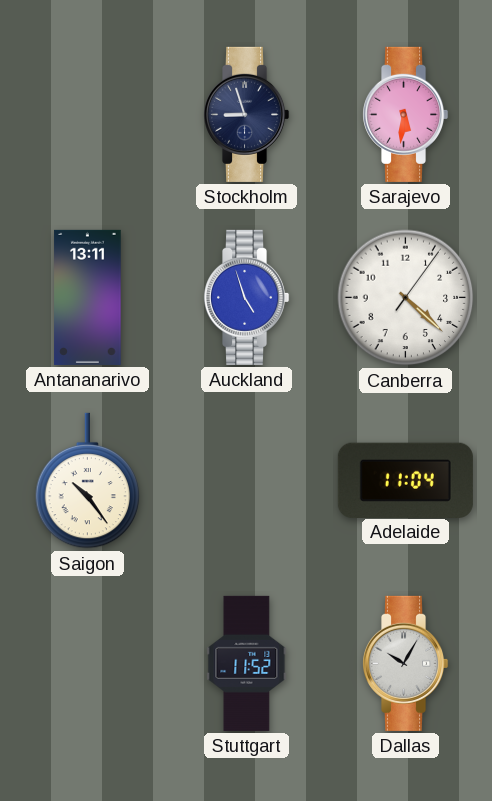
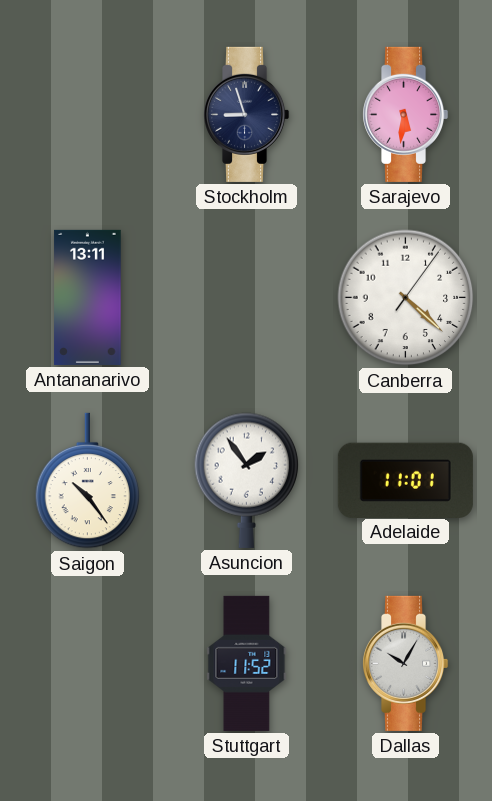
Auckland: 4:57 -> none
Asuncion: none -> 1:54
Adelaide: 11:04 -> 11:01
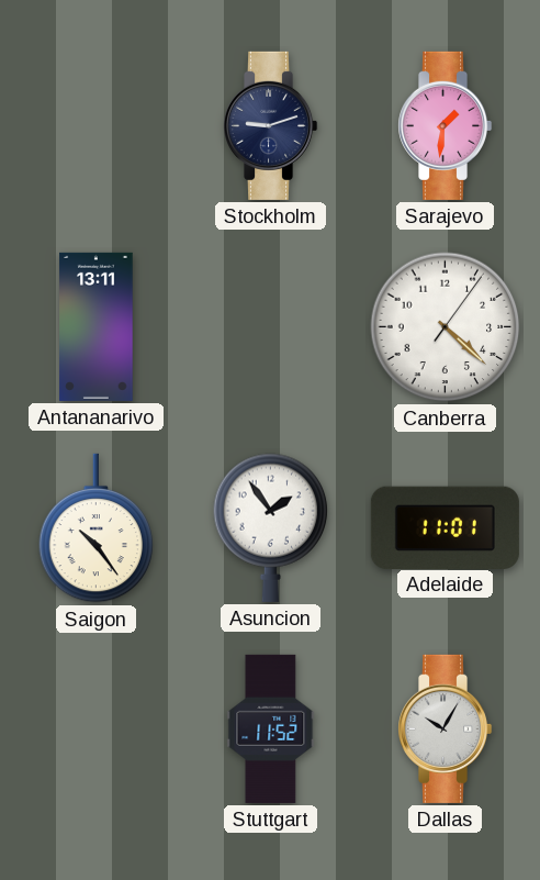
Stockholm: 8:57 -> 9:12
Sarajevo: 5:31 -> 1:31
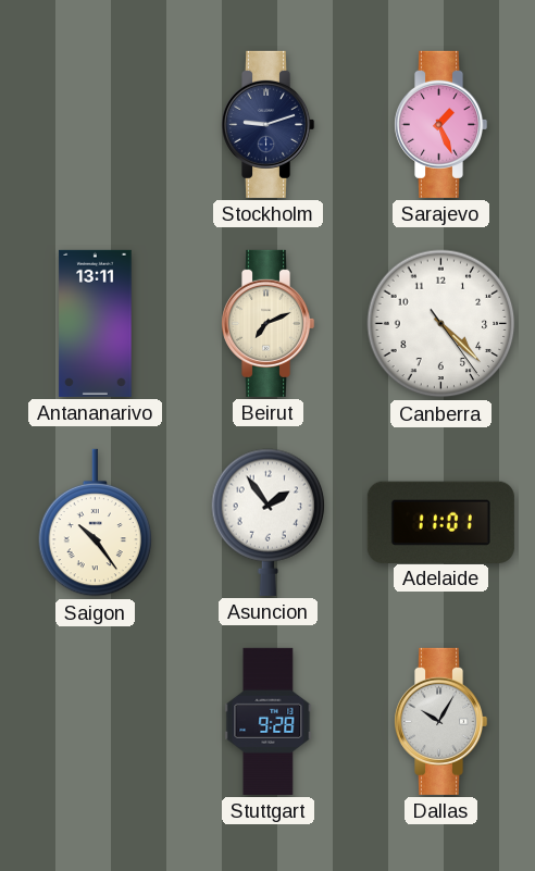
Sarajevo: 1:31 -> 1:26
Beirut: none -> 7:11
Canberra: 4:22:06 -> 4:22:24
Stuttgart: 11:52 -> 9:28
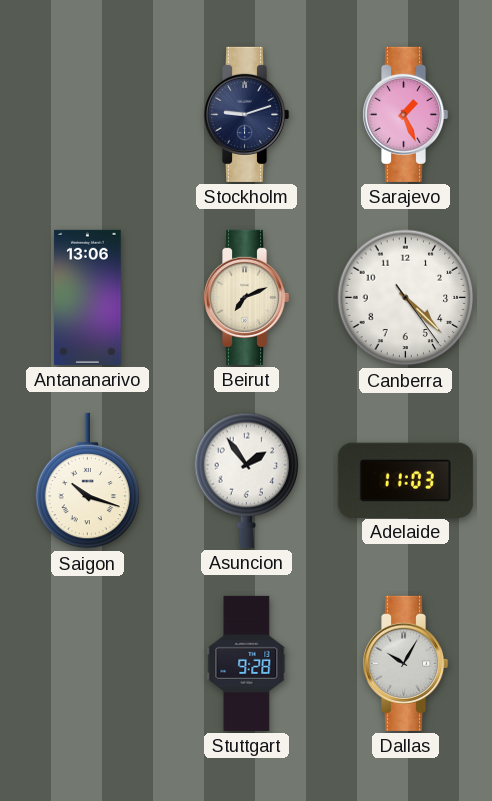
Antananarivo: 13:11 -> 13:06
Saigon: 10:24 -> 10:18
Adelaide: 11:01 -> 11:03
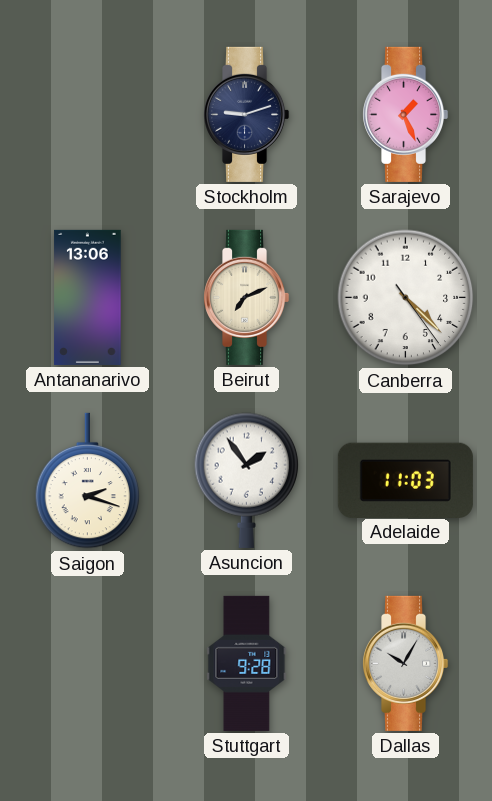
Saigon: 10:18 -> 2:18
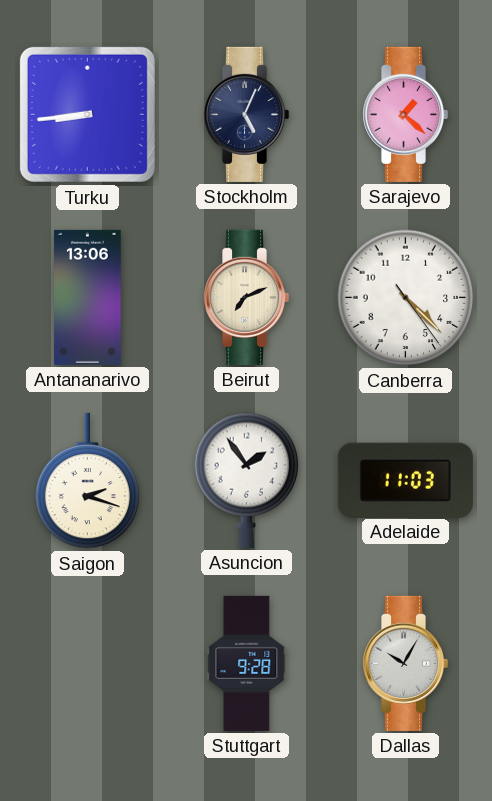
Turku: none -> 8:44
Stockholm: 9:12 -> 5:04
Sarajevo: 1:26 -> 1:22
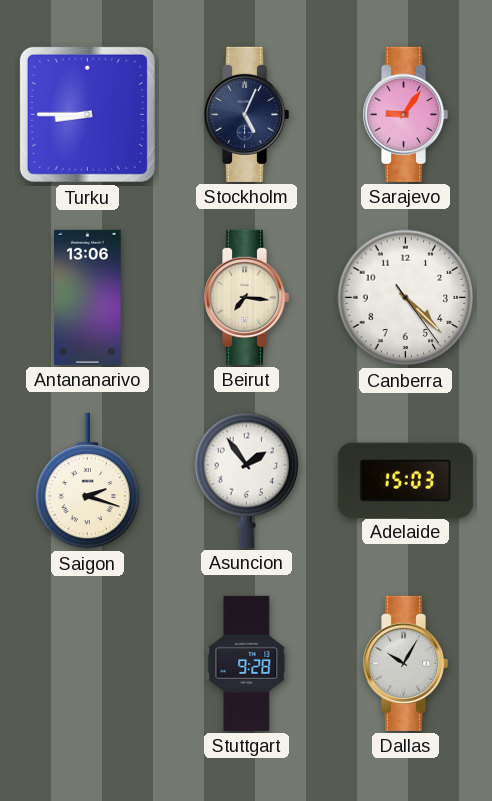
Turku: 8:44 -> 8:45
Sarajevo: 1:22 -> 9:06
Beirut: 7:11 -> 7:16
Adelaide: 11:03 -> 15:03
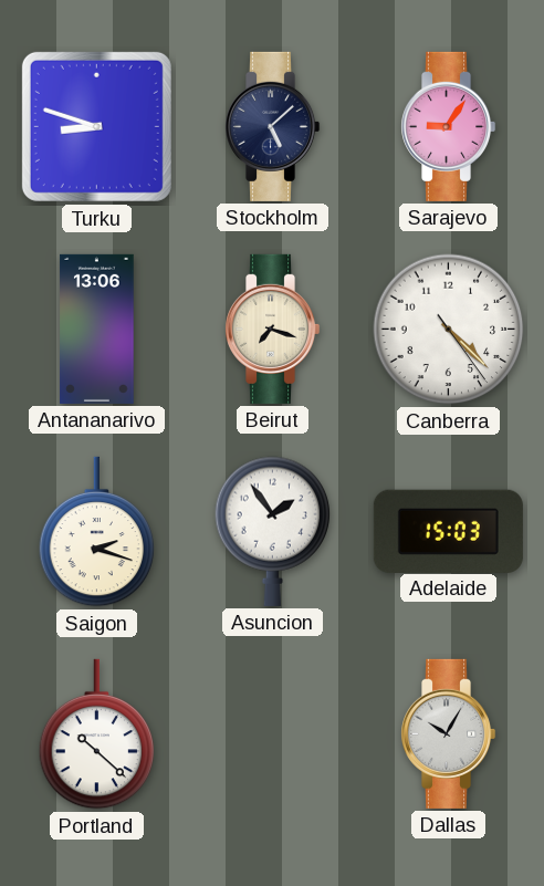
Turku: 8:45 -> 8:48
Stockholm: 5:04 -> 5:08
Beirut: 7:16 -> 7:18
Portland: none -> 10:22
Stuttgart: 9:28 -> none
